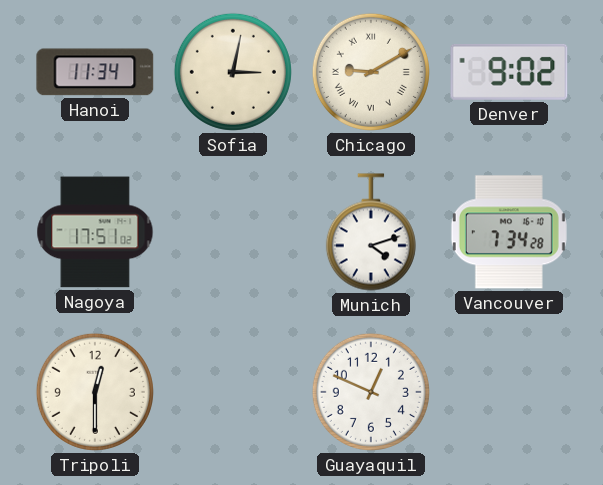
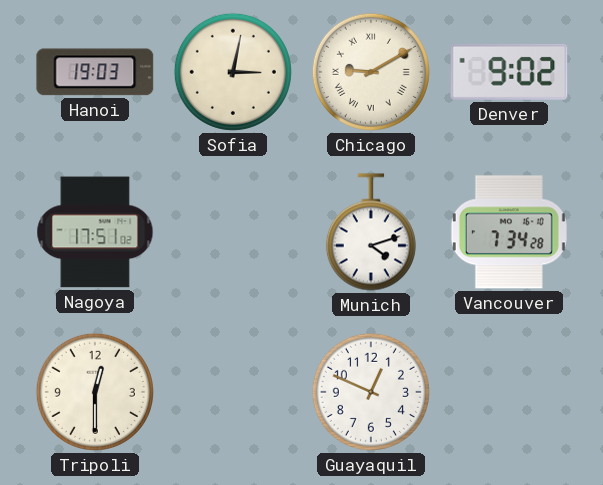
Hanoi: 11:34 -> 19:03
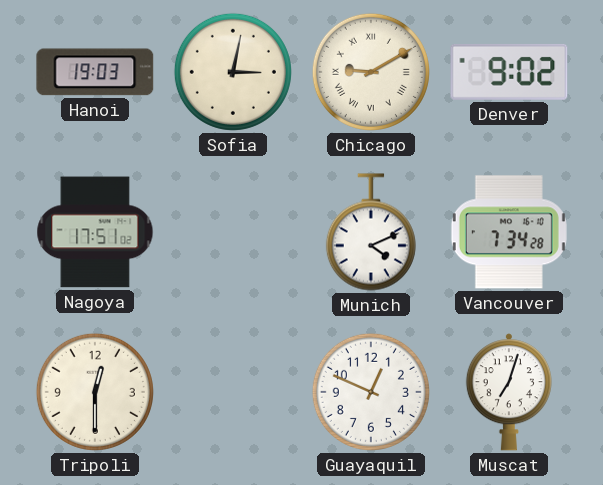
Munich: 4:12 -> 4:11
Muscat: none -> 7:03
